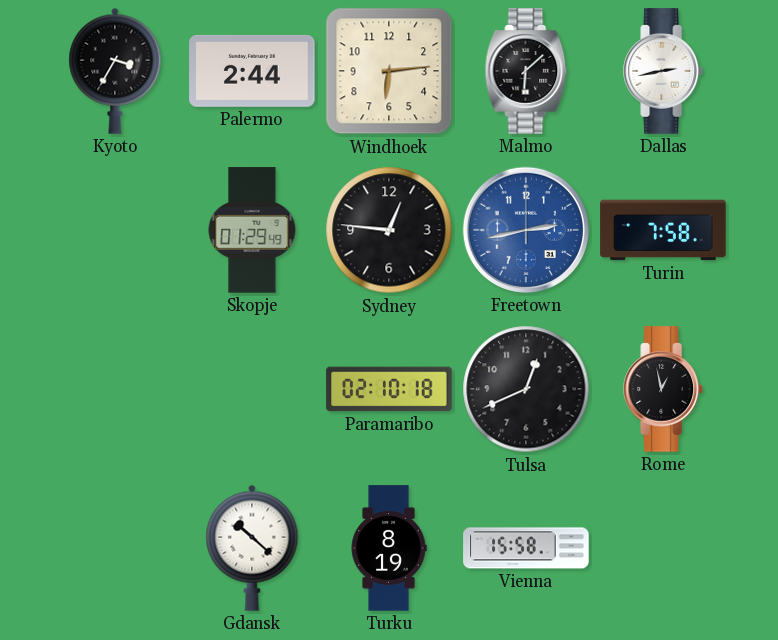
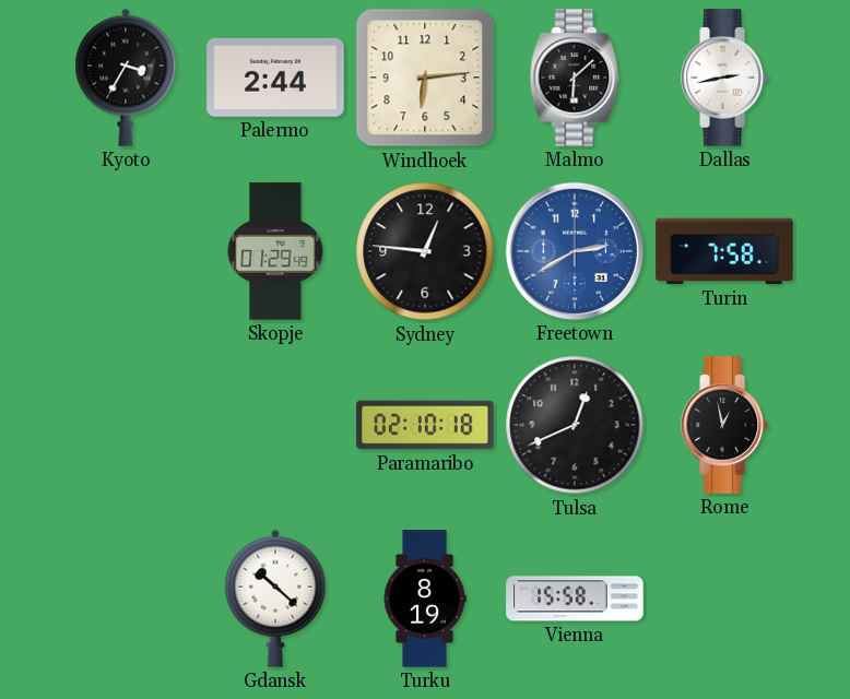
Freetown: 2:43 -> 2:40
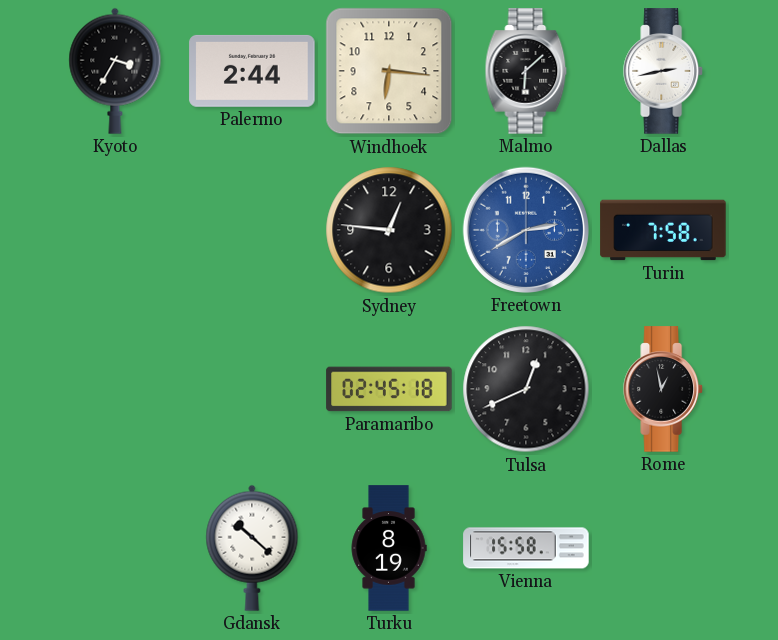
Windhoek: 6:14 -> 6:16
Skopje: 01:29 -> none
Paramaribo: 02:10 -> 02:45
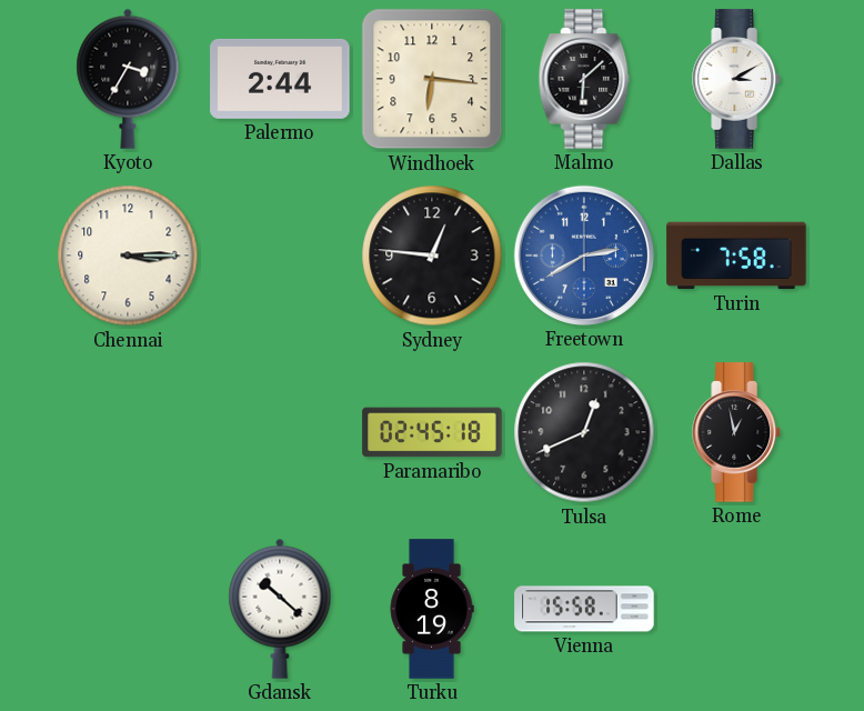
Dallas: 2:43 -> 3:10
Chennai: none -> 3:15
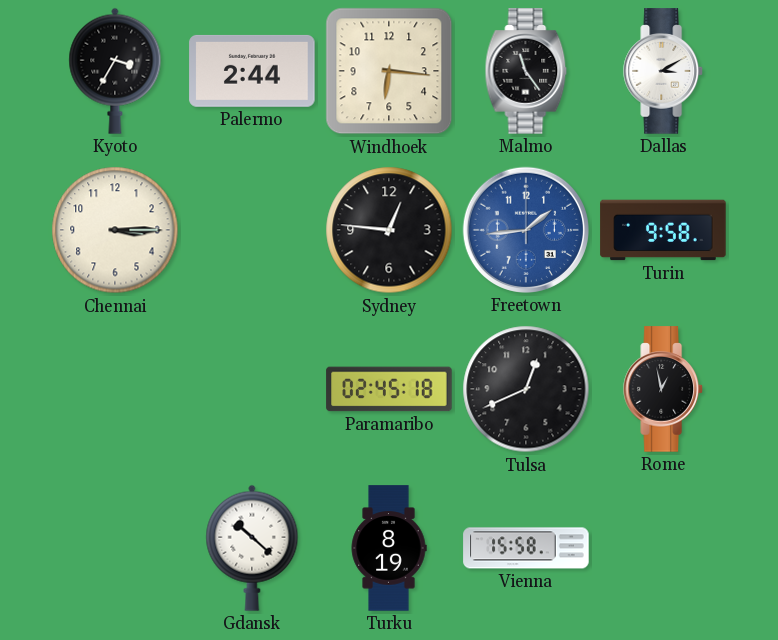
Malmo: 6:08 -> 11:24
Freetown: 2:40 -> 1:44
Turin: 7:58 -> 9:58
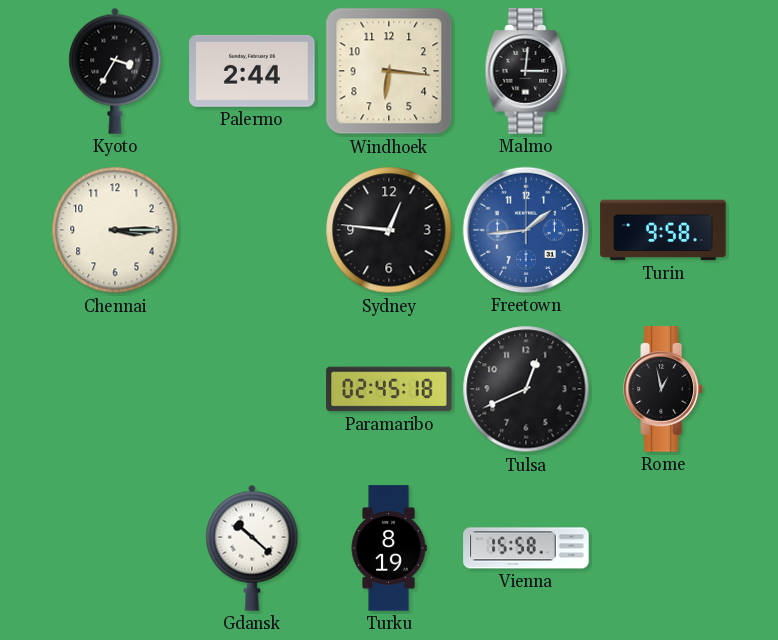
Malmo: 11:24 -> 3:01
Dallas: 3:10 -> none
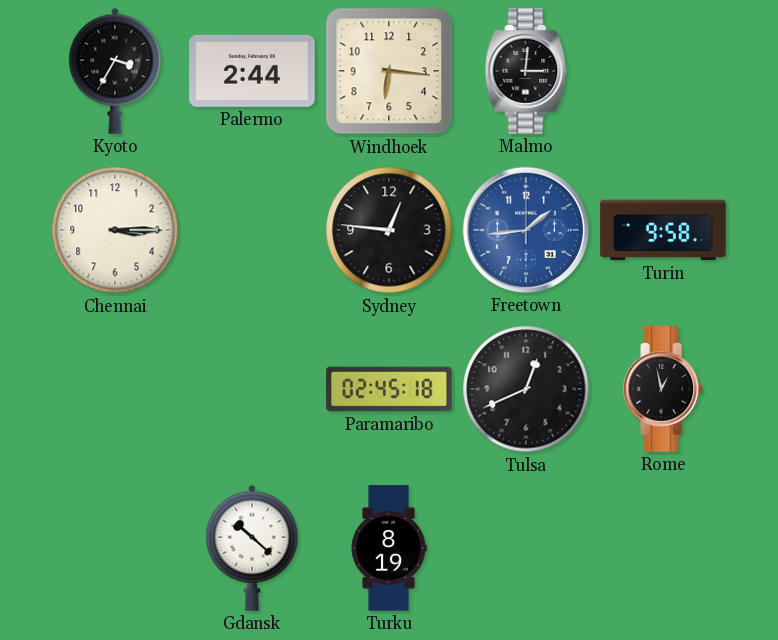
Vienna: 15:58 -> none
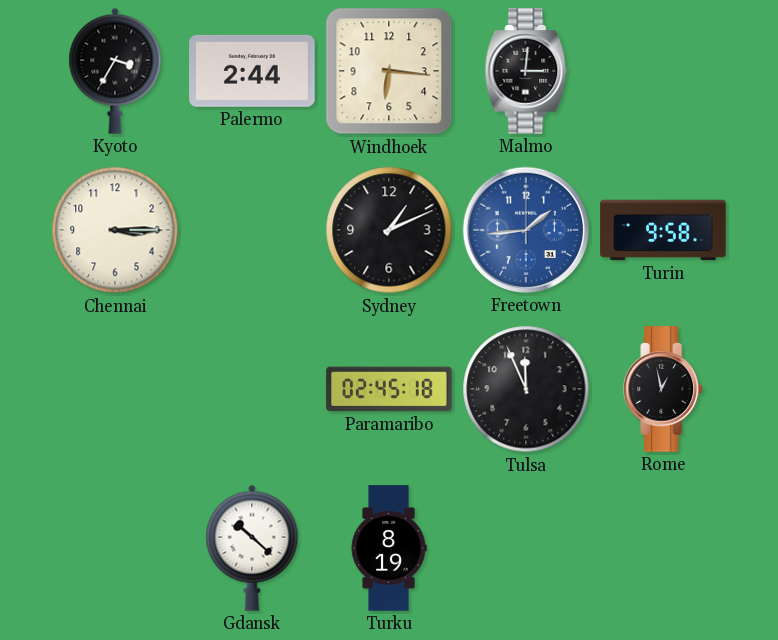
Sydney: 12:46 -> 1:11
Tulsa: 12:41 -> 11:56
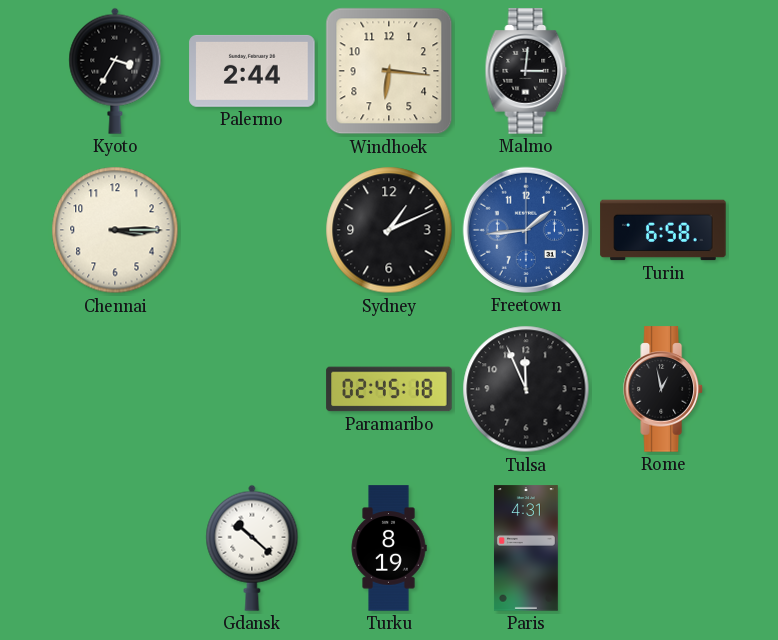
Turin: 9:58 -> 6:58
Paris: none -> 4:31
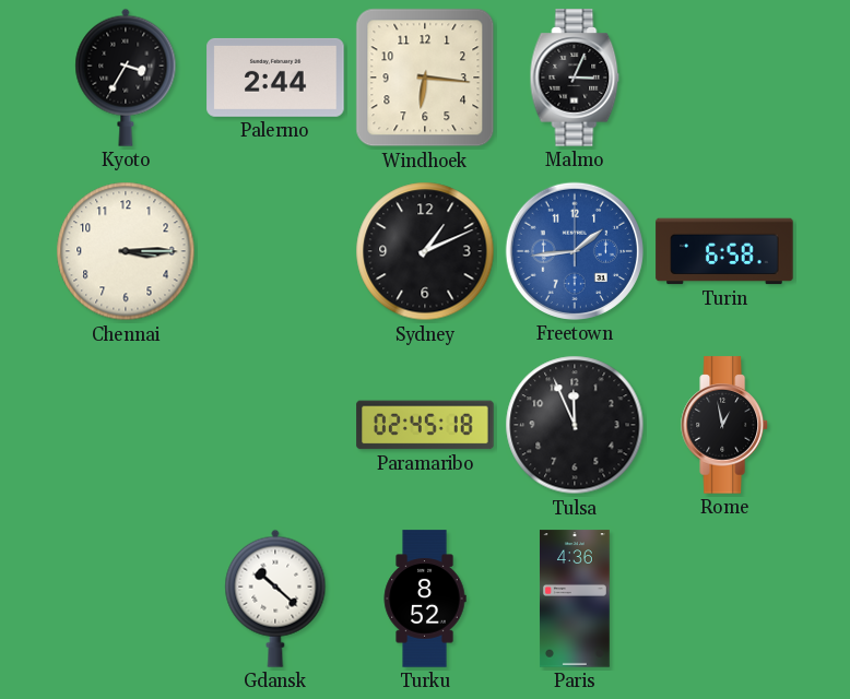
Malmo: 3:01 -> 3:04
Turku: 8:19 -> 8:52
Paris: 4:31 -> 4:36
